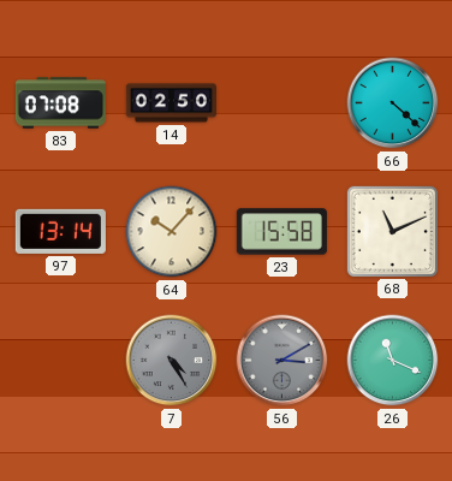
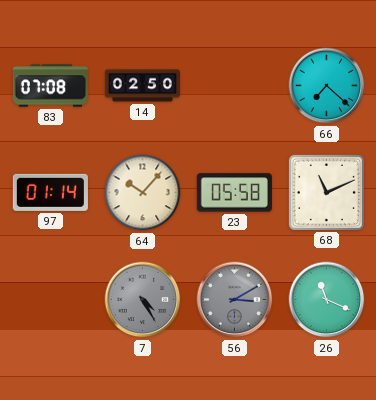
66: 4:22 -> 7:22
97: 13:14 -> 01:14
23: 15:58 -> 05:58
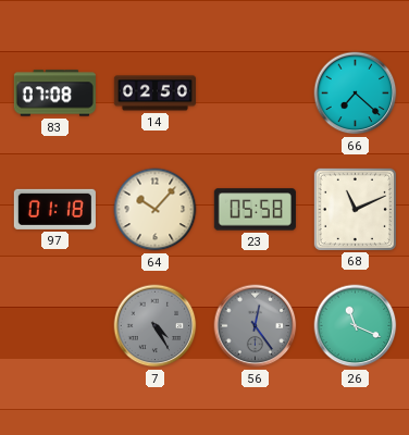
97: 01:14 -> 01:18
56: 3:10 -> 12:24
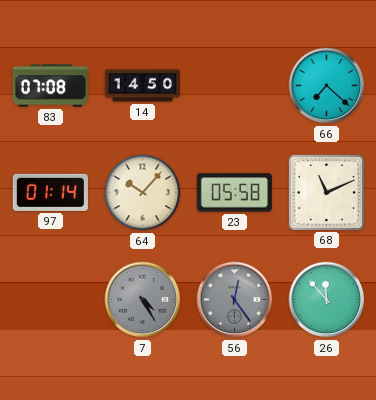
14: 02:50 -> 14:50
97: 01:18 -> 01:14
26: 11:19 -> 11:53
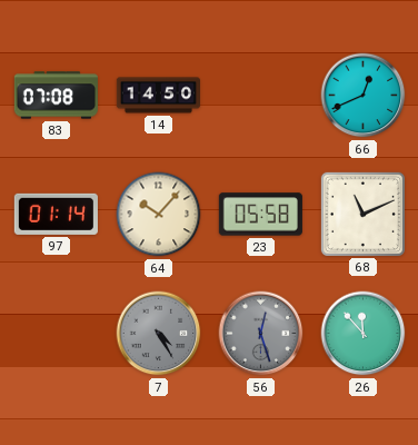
66: 7:22 -> 12:41
56: 12:24 -> 12:27
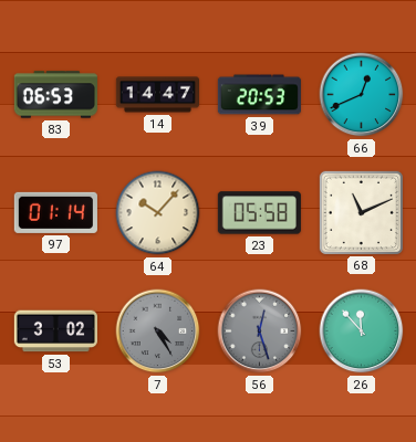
83: 07:08 -> 06:53
14: 14:50 -> 14:47
39: none -> 20:53
53: none -> 3:02
